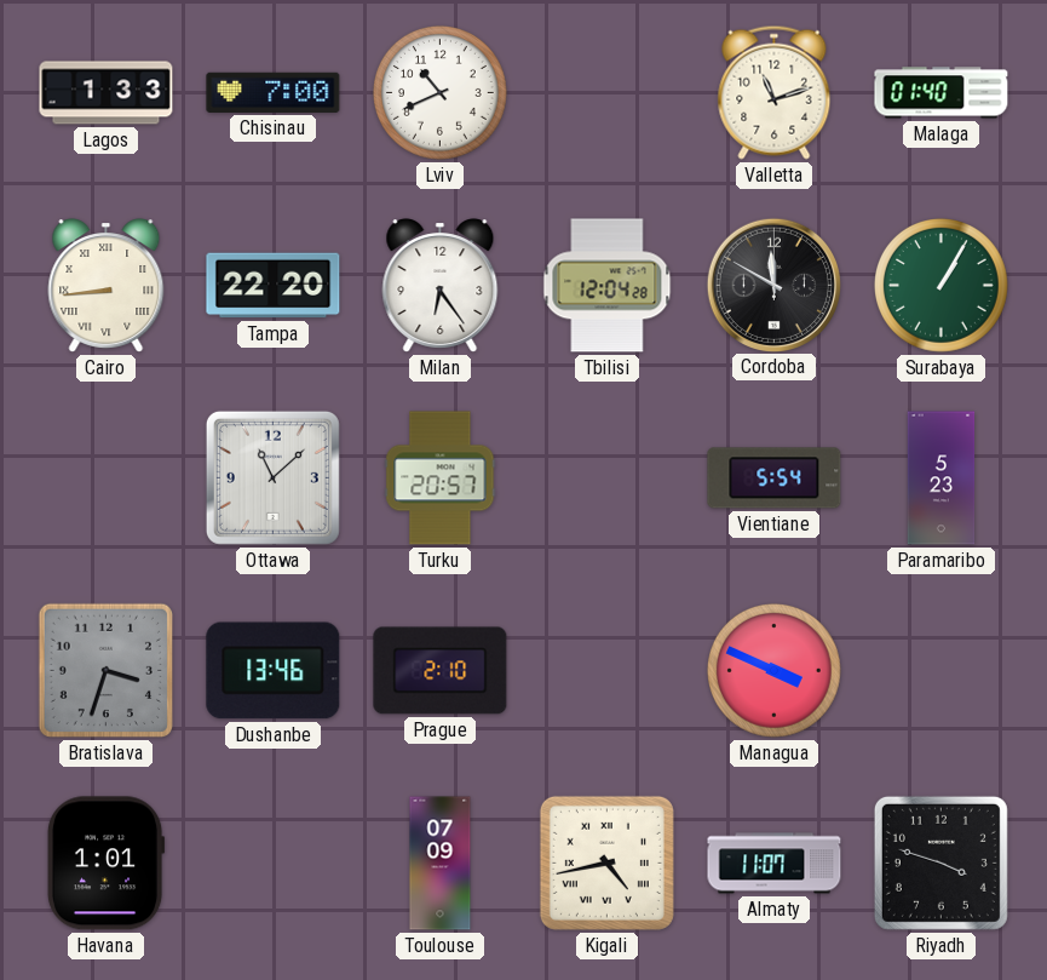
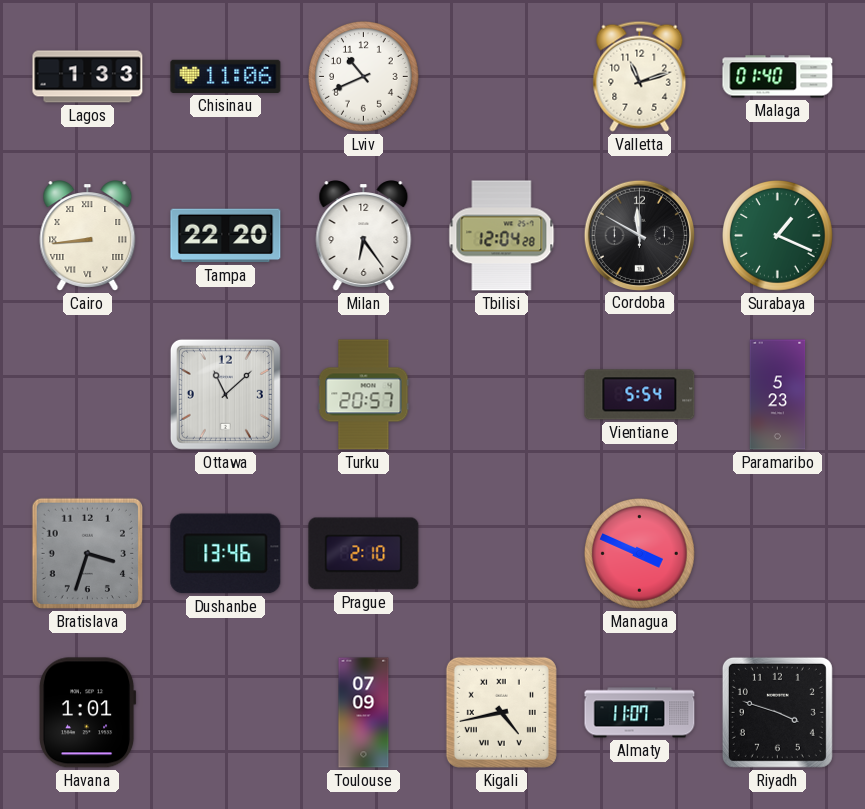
Chisinau: 7:00 -> 11:06
Surabaya: 1:05 -> 1:19
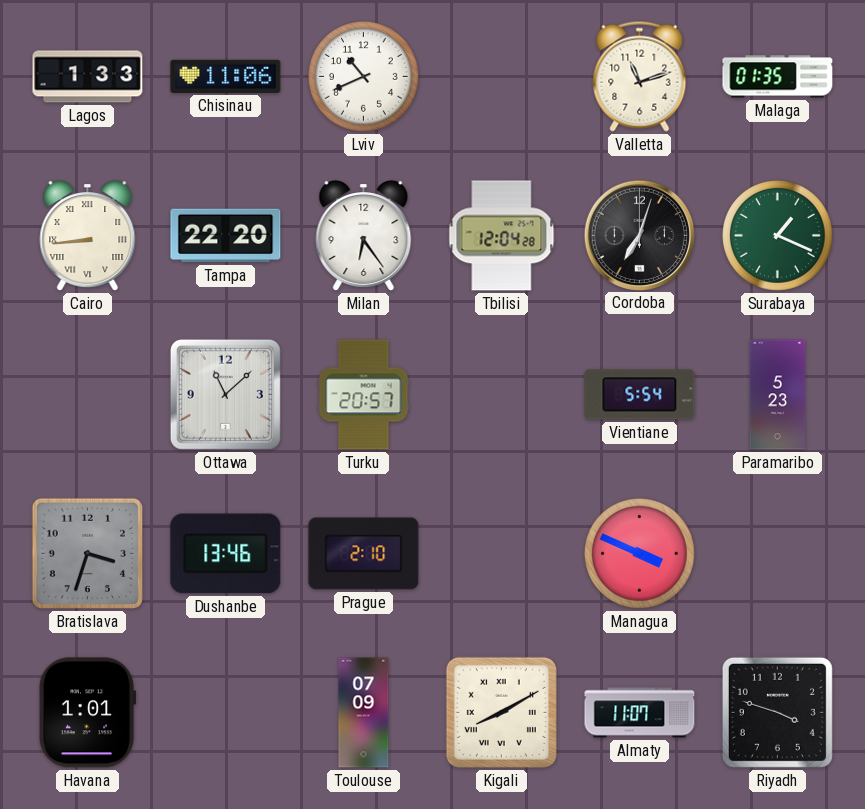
Malaga: 01:40 -> 01:35
Cordoba: 11:50 -> 7:03
Kigali: 4:43 -> 8:10
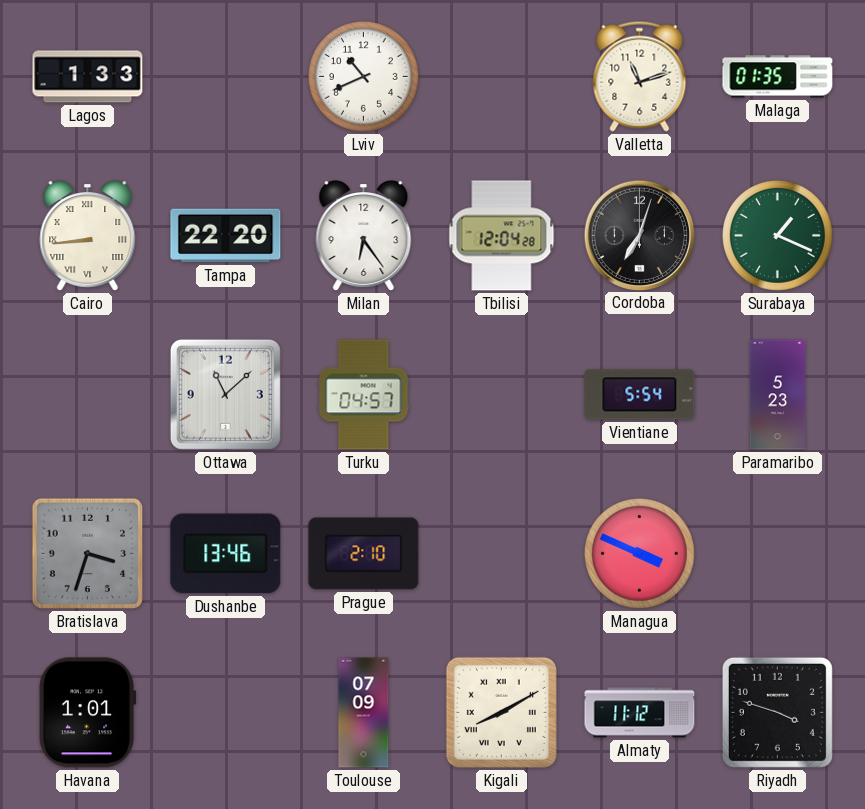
Chisinau: 11:06 -> none
Turku: 20:57 -> 04:57
Almaty: 11:07 -> 11:12
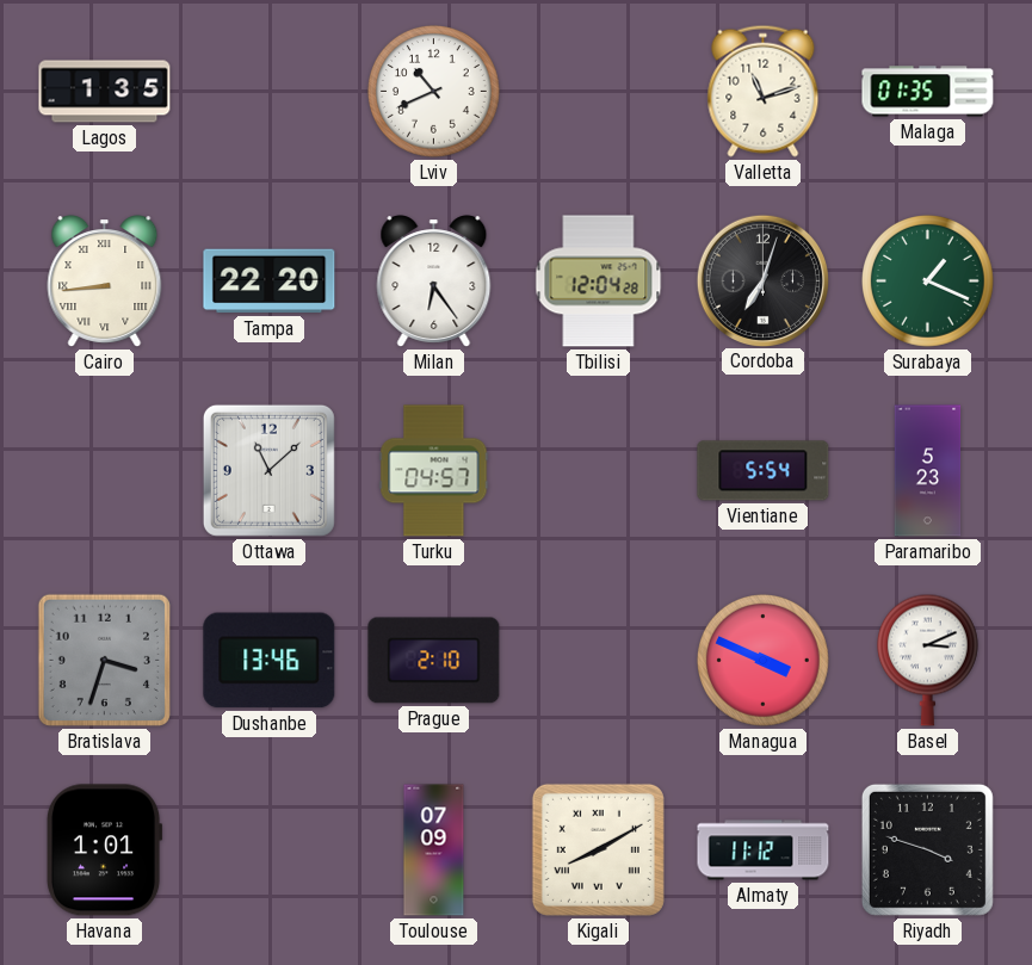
Lagos: 1:33 -> 1:35
Basel: none -> 3:11
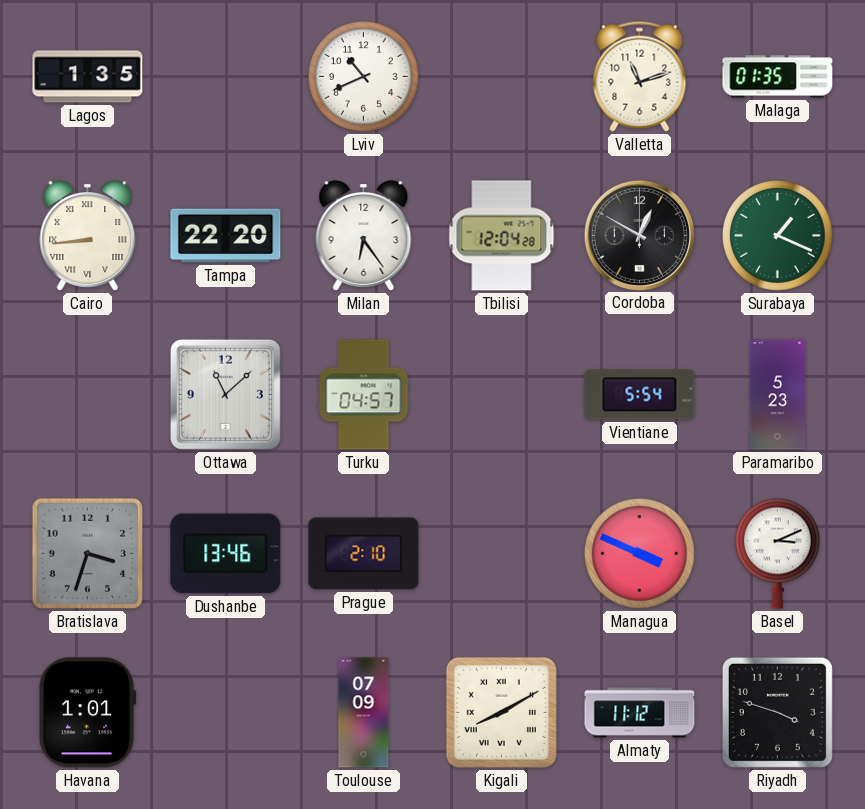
Cordoba: 7:03 -> 12:50
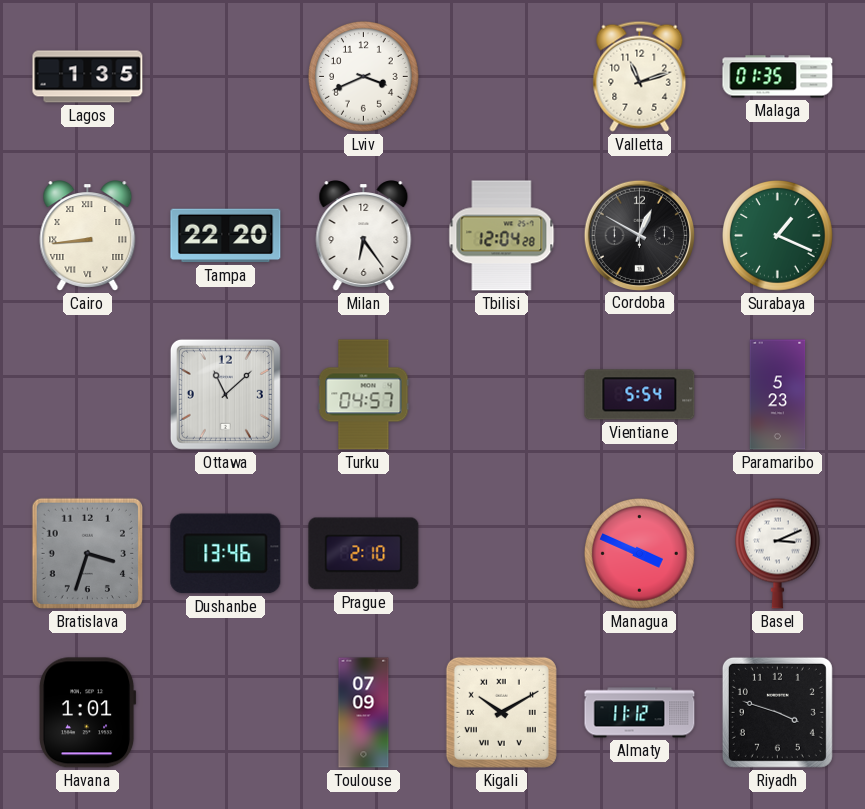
Lviv: 10:41 -> 3:41
Kigali: 8:10 -> 10:10
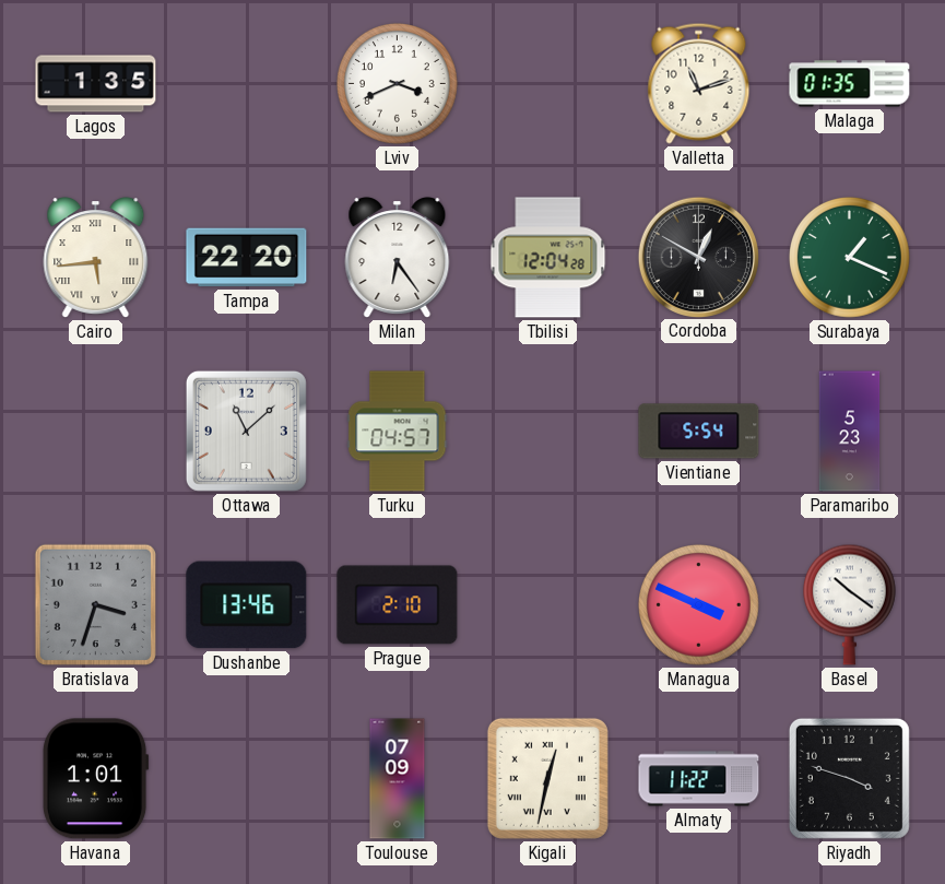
Cairo: 8:44 -> 5:44
Basel: 3:11 -> 10:21
Kigali: 10:10 -> 12:32
Almaty: 11:12 -> 11:22
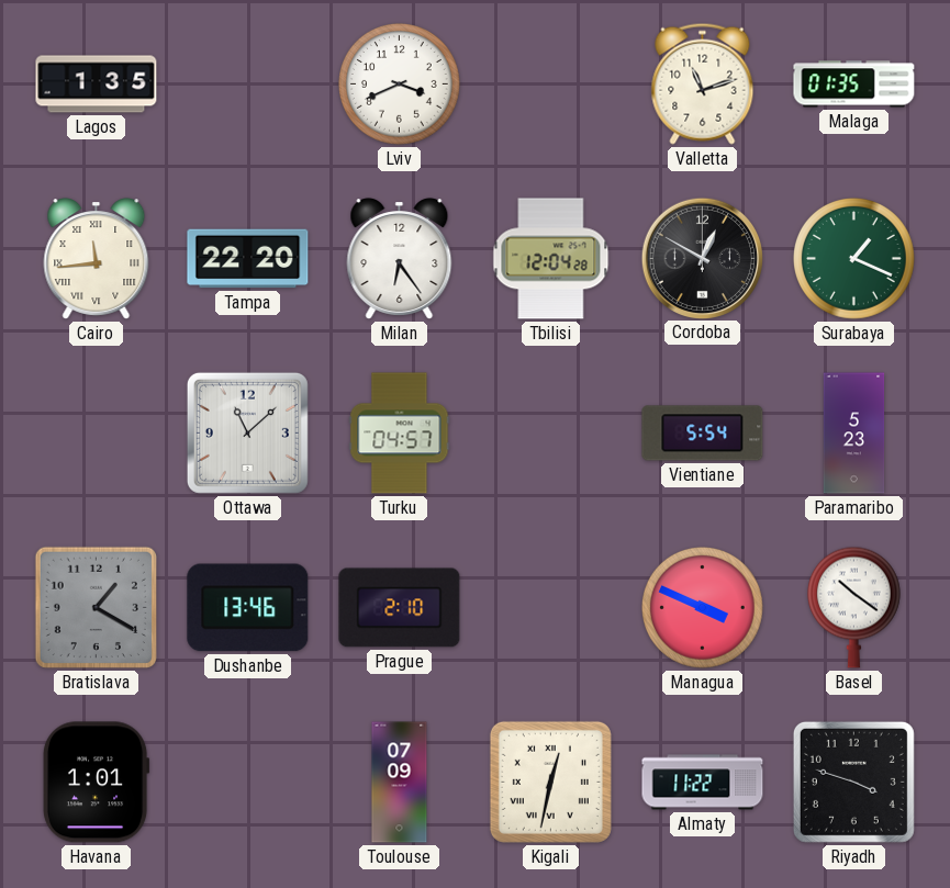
Cairo: 5:44 -> 11:44
Bratislava: 3:33 -> 1:20
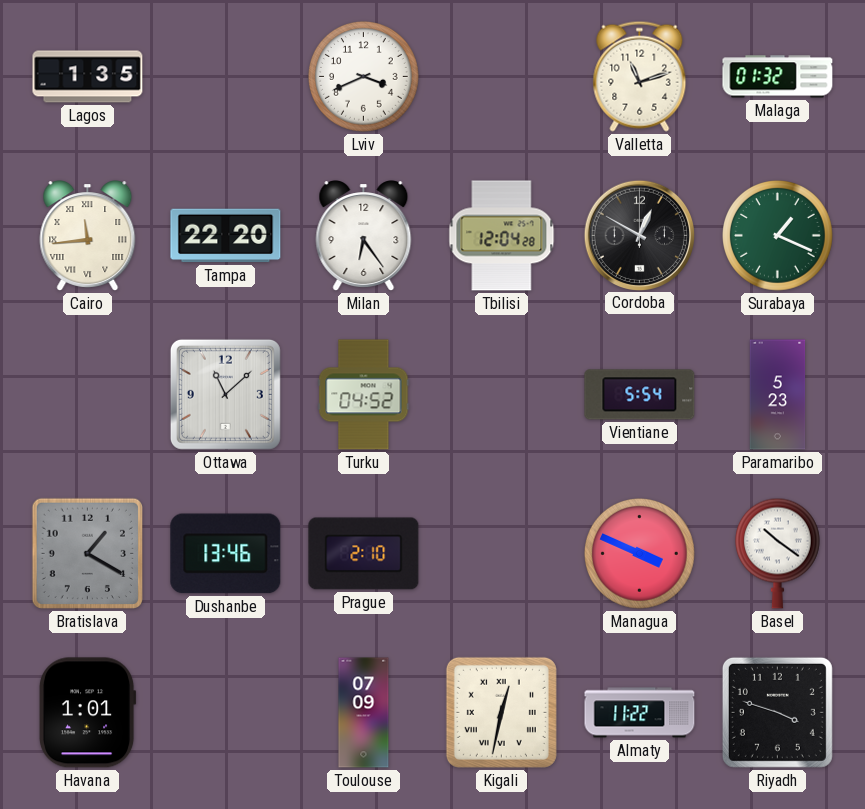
Malaga: 01:35 -> 01:32
Turku: 04:57 -> 04:52
